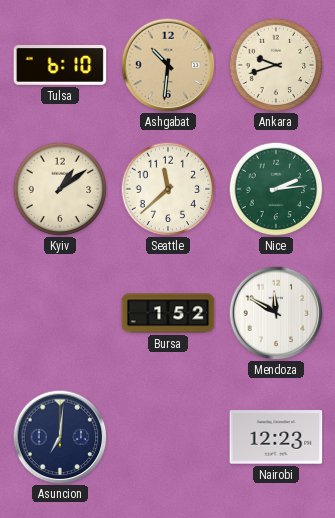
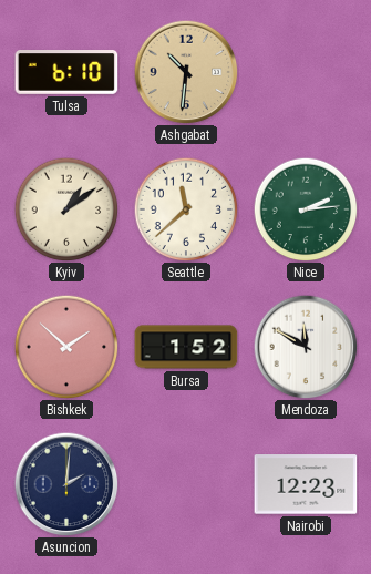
Ankara: 9:42 -> none
Bishkek: none -> 1:52
Asuncion: 7:01 -> 2:01
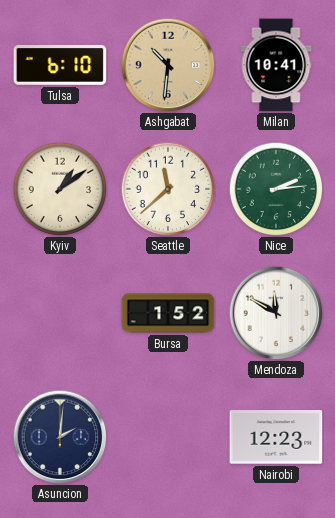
Milan: none -> 10:41
Bishkek: 1:52 -> none
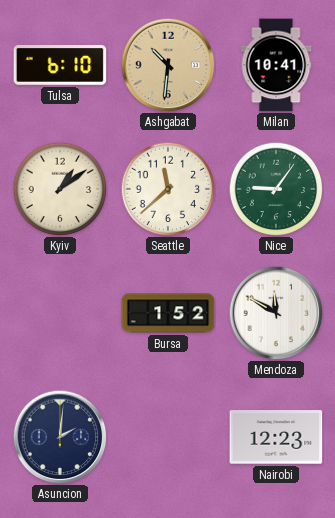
Nice: 2:14 -> 9:06
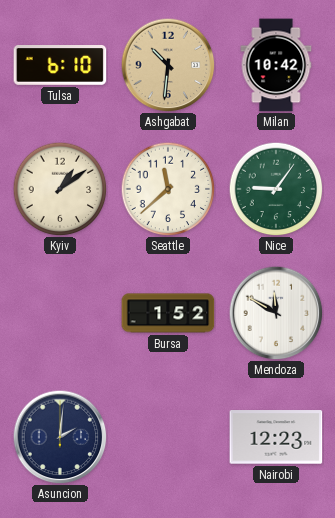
Milan: 10:41 -> 10:42
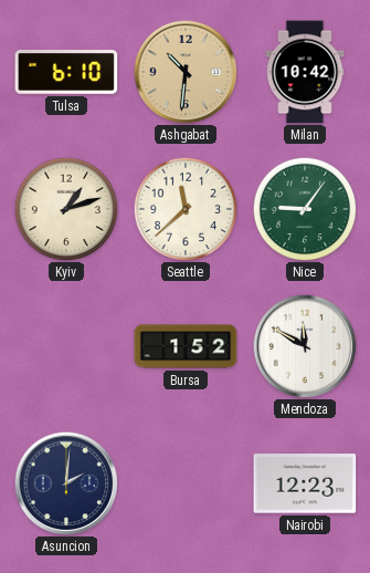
Kyiv: 1:09 -> 1:12
